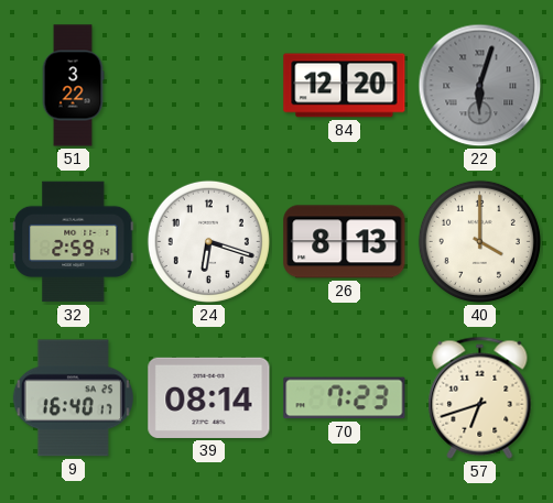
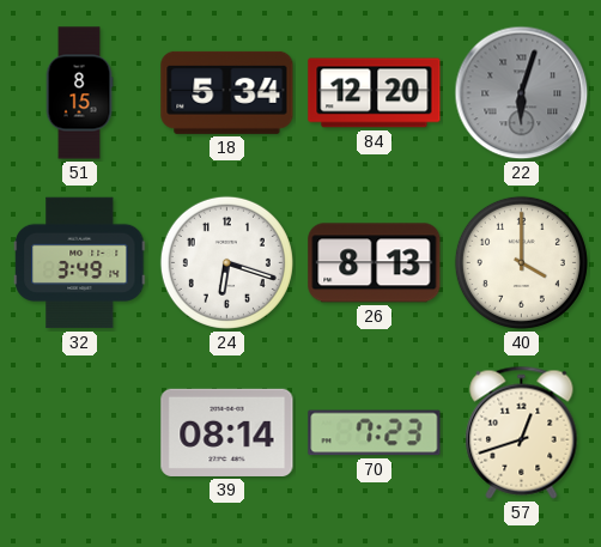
51: 3:22 -> 8:15
18: none -> 5:34
32: 2:59 -> 3:49
9: 16:40 -> none
57: 6:42 -> 12:42
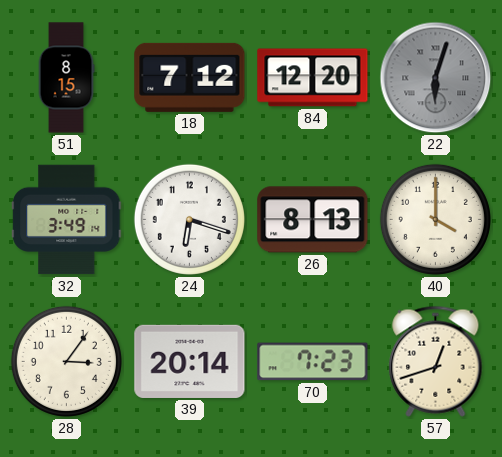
18: 5:34 -> 7:12
28: none -> 3:06
39: 08:14 -> 20:14
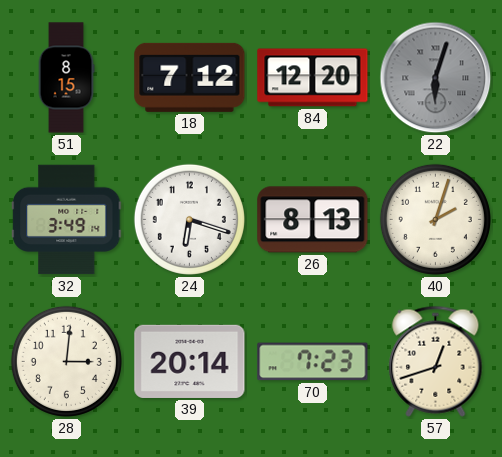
40: 4:00 -> 2:03
28: 3:06 -> 3:01
